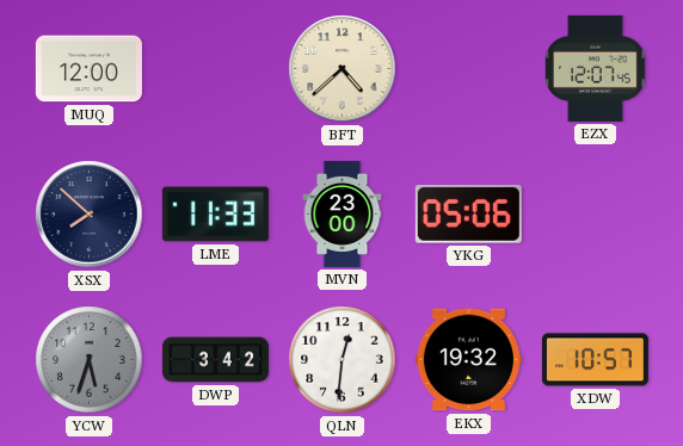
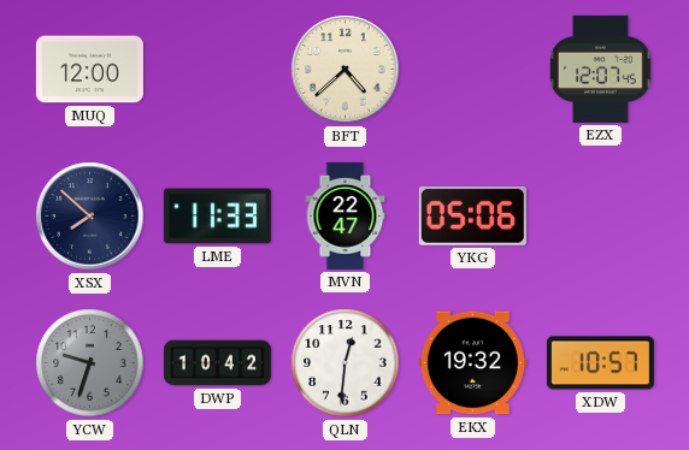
MVN: 23:00 -> 22:47
YCW: 5:33 -> 9:33
DWP: 3:42 -> 10:42
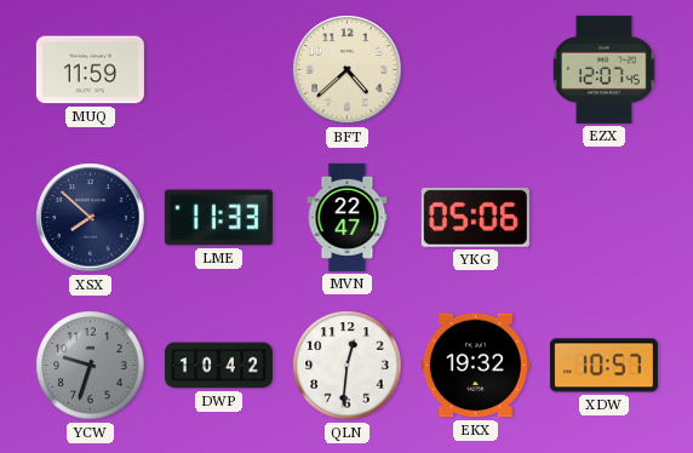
MUQ: 12:00 -> 11:59
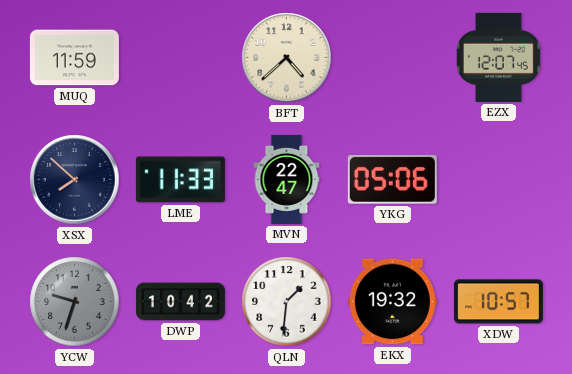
QLN: 12:31 -> 1:31
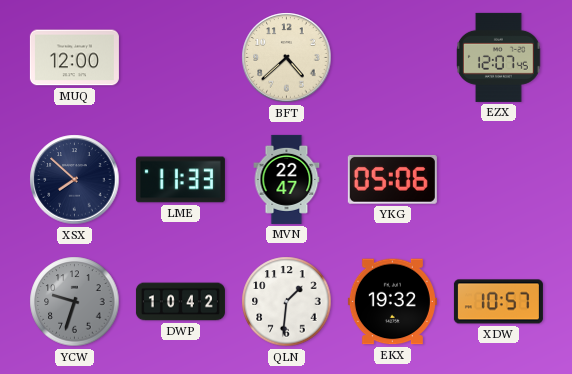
MUQ: 11:59 -> 12:00
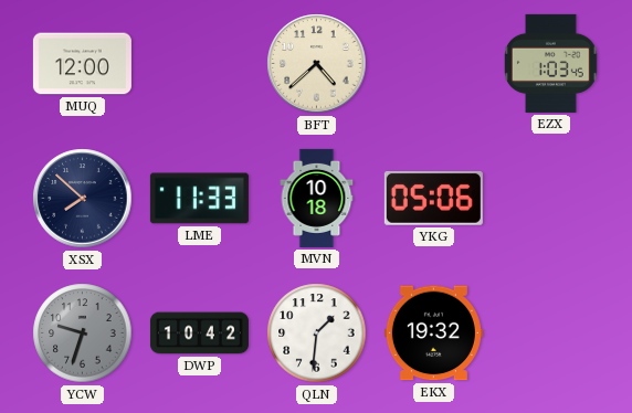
EZX: 12:07 -> 1:03
MVN: 22:47 -> 10:18
XDW: 10:57 -> none
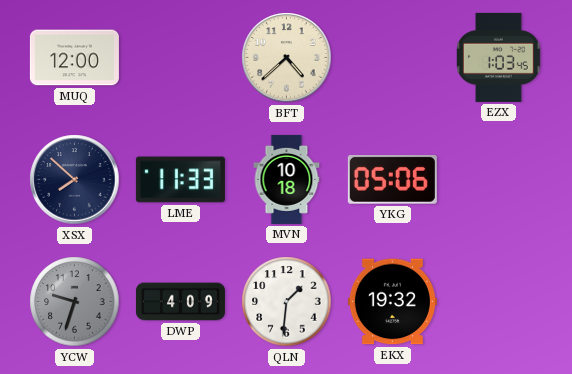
DWP: 10:42 -> 4:09
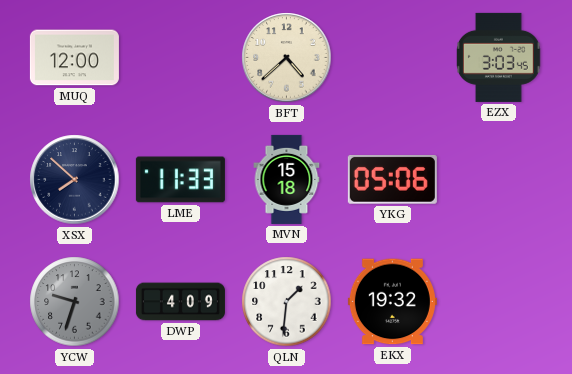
EZX: 1:03 -> 3:03
MVN: 10:18 -> 15:18
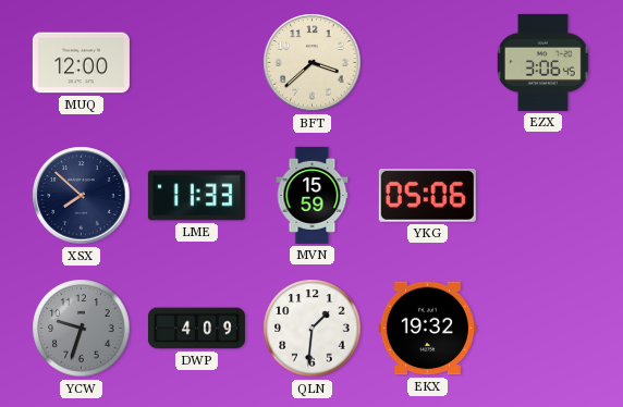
BFT: 4:38 -> 3:38
EZX: 3:03 -> 3:06
MVN: 15:18 -> 15:59
